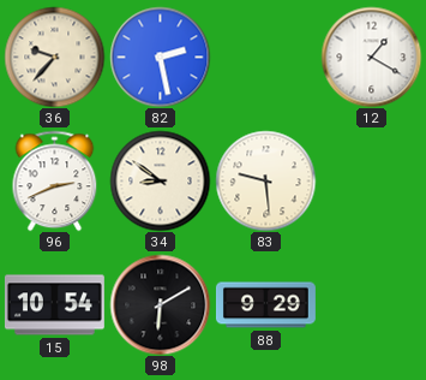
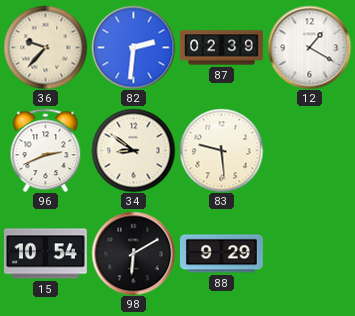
82: 2:28 -> 2:31
87: none -> 02:39
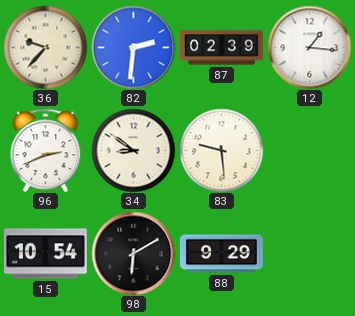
12: 1:20 -> 1:16
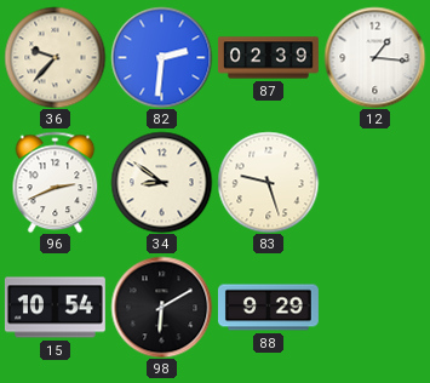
83: 9:29 -> 9:27
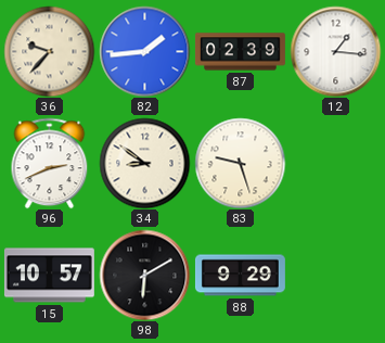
82: 2:31 -> 1:44
15: 10:54 -> 10:57
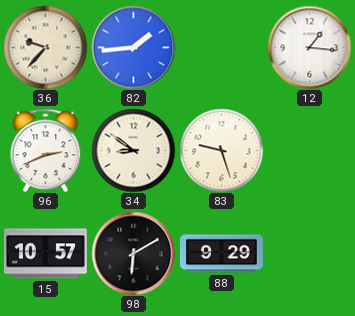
87: 02:39 -> none
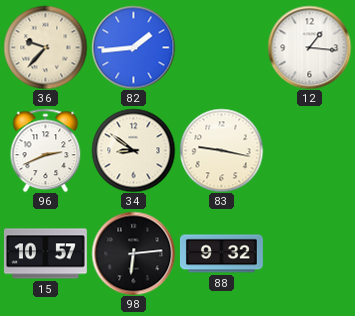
83: 9:27 -> 9:17
98: 6:10 -> 6:14
88: 9:29 -> 9:32
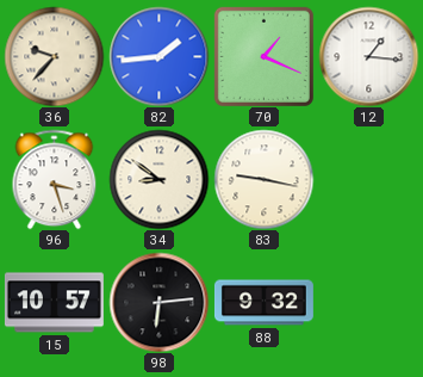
70: none -> 1:19
96: 2:41 -> 3:27
